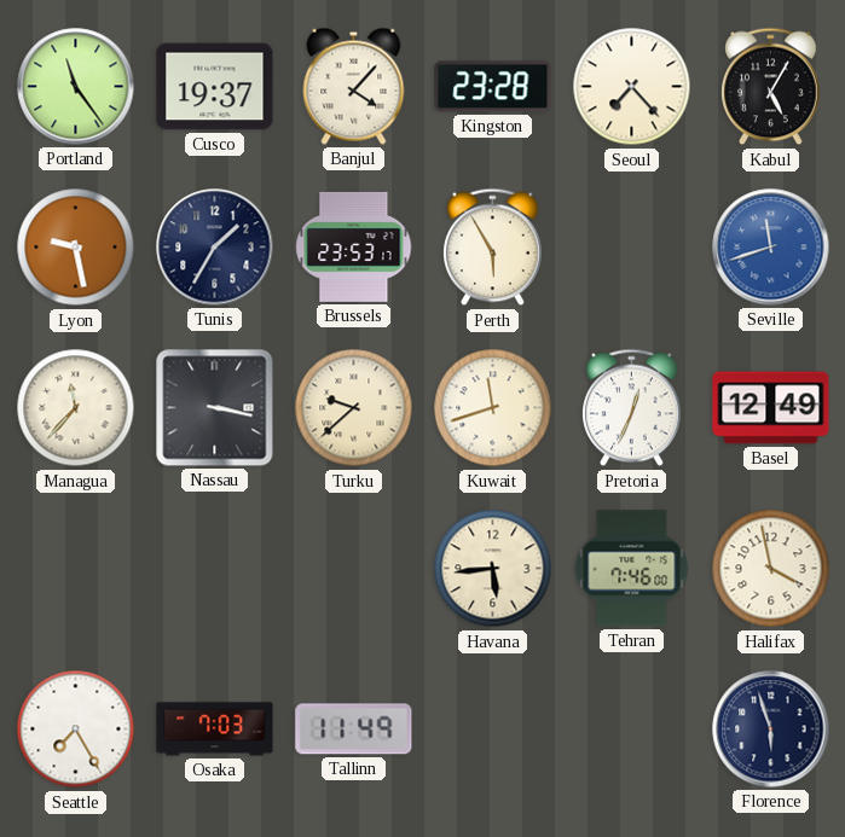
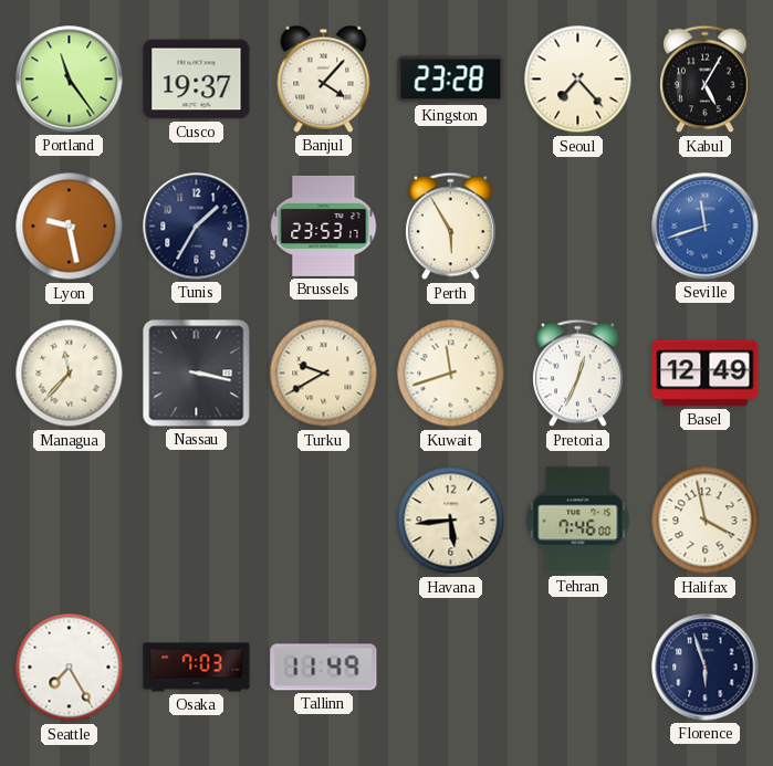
Turku: 9:38 -> 9:40
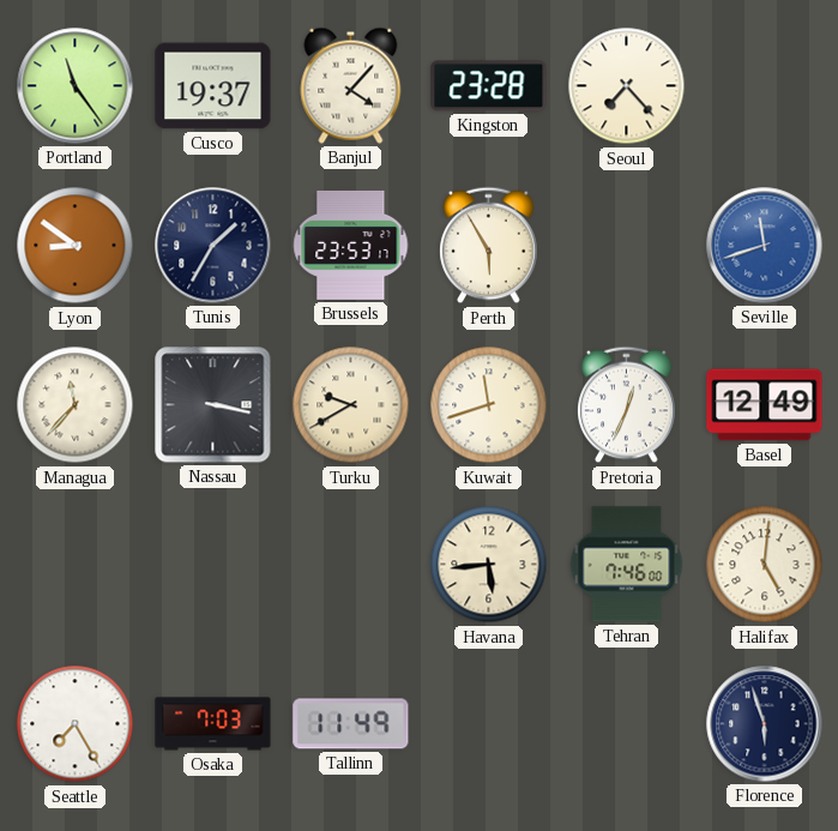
Kabul: 5:05 -> none
Lyon: 9:28 -> 8:51
Halifax: 3:58 -> 5:01
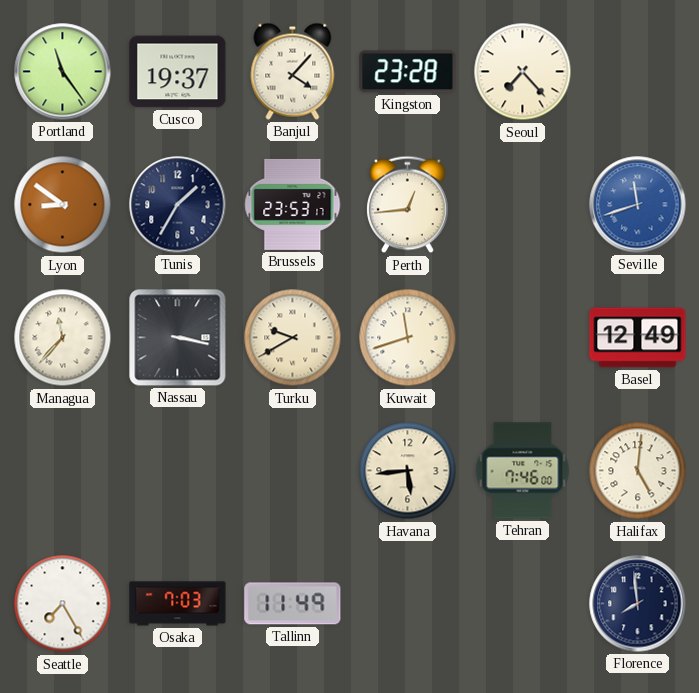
Perth: 5:55 -> 12:44
Pretoria: 12:34 -> none
Florence: 5:57 -> 7:59
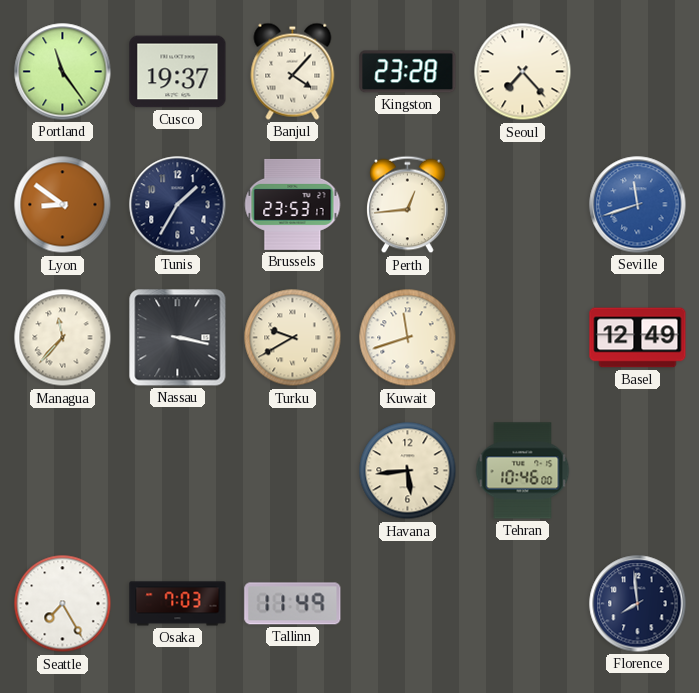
Tehran: 7:46 -> 10:46
Halifax: 5:01 -> none
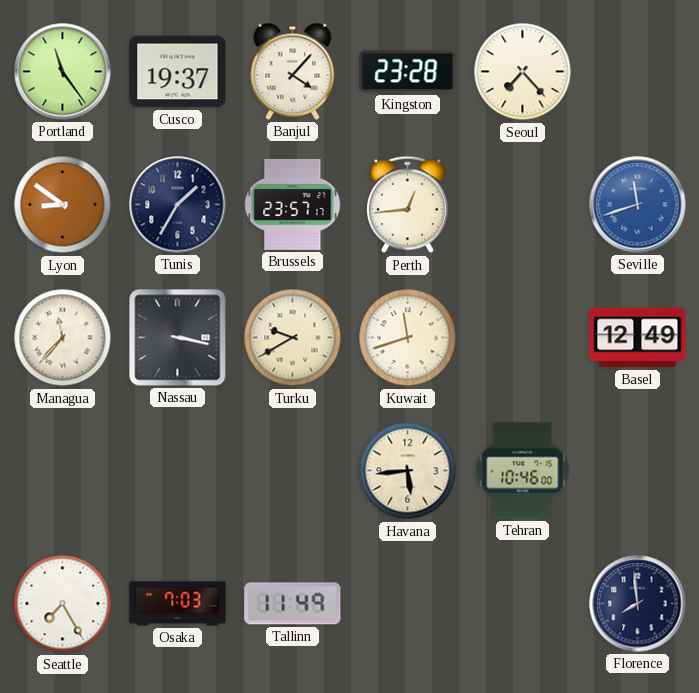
Brussels: 23:53 -> 23:57
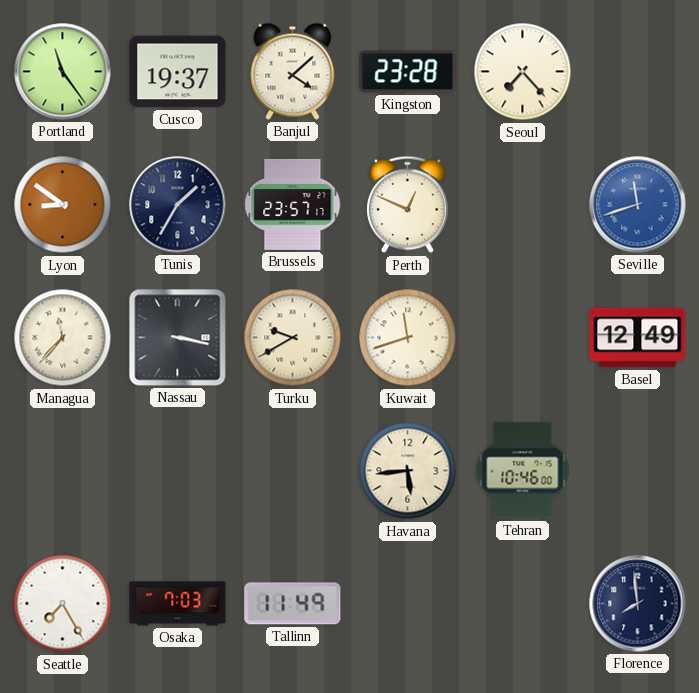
Banjul: 4:07 -> 4:08
Perth: 12:44 -> 12:49
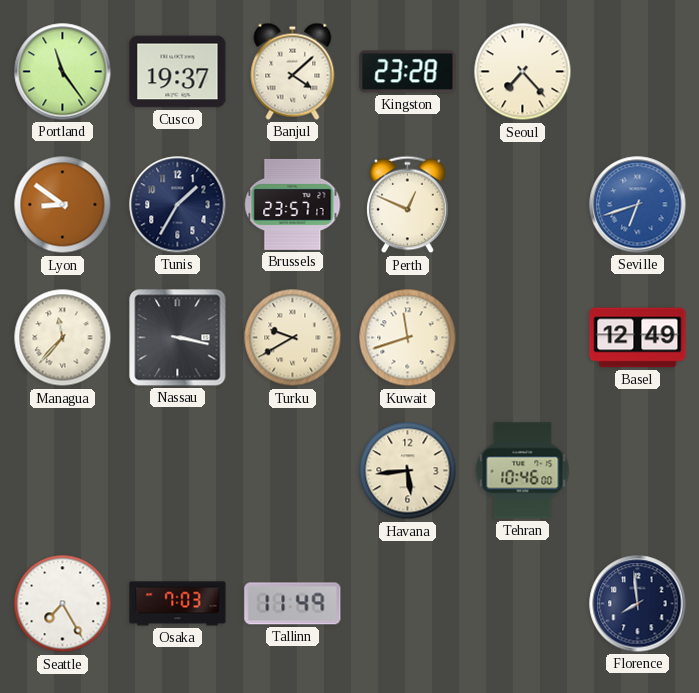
Seville: 11:42 -> 6:42
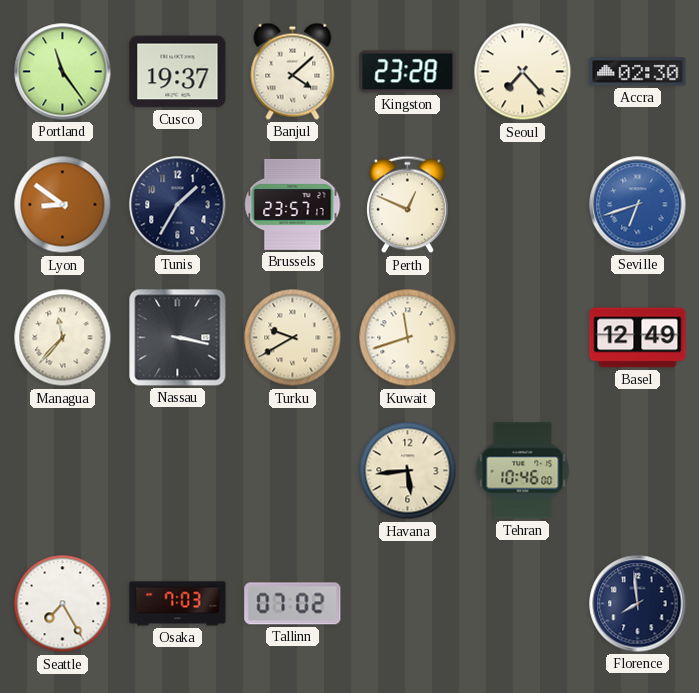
Accra: none -> 02:30
Tallinn: 11:49 -> 07:02
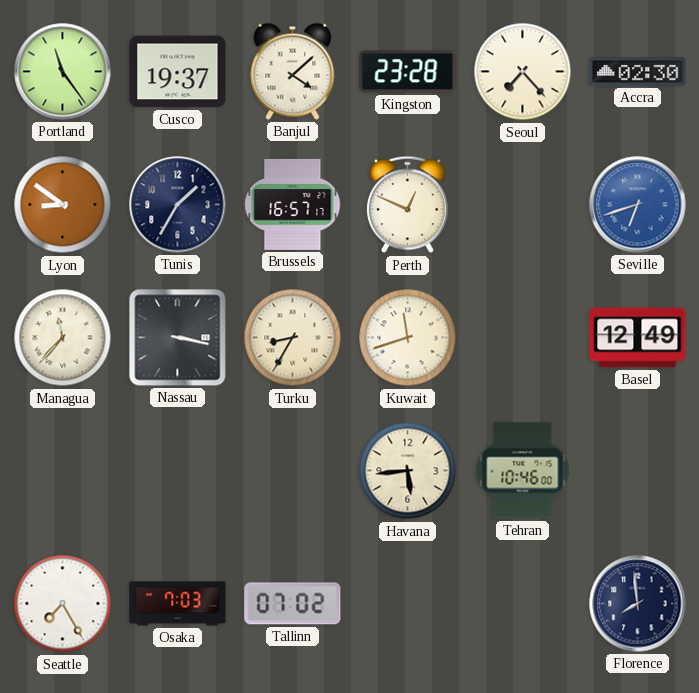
Brussels: 23:57 -> 16:57
Turku: 9:40 -> 8:35
